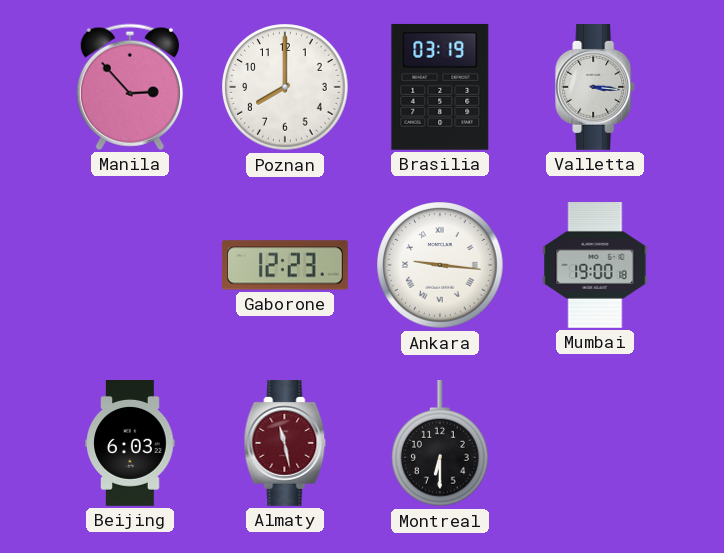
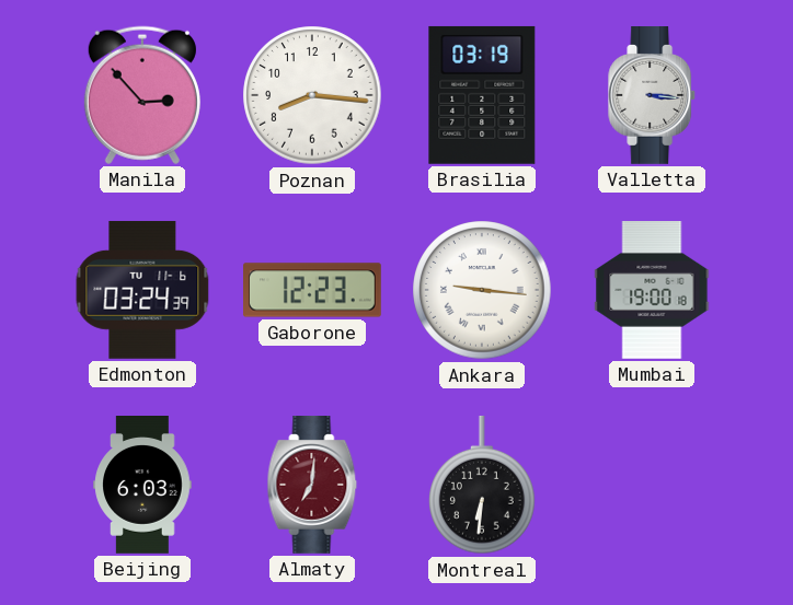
Poznan: 8:00 -> 8:16
Edmonton: none -> 03:24
Almaty: 11:28 -> 7:01
Montreal: 6:30 -> 6:31
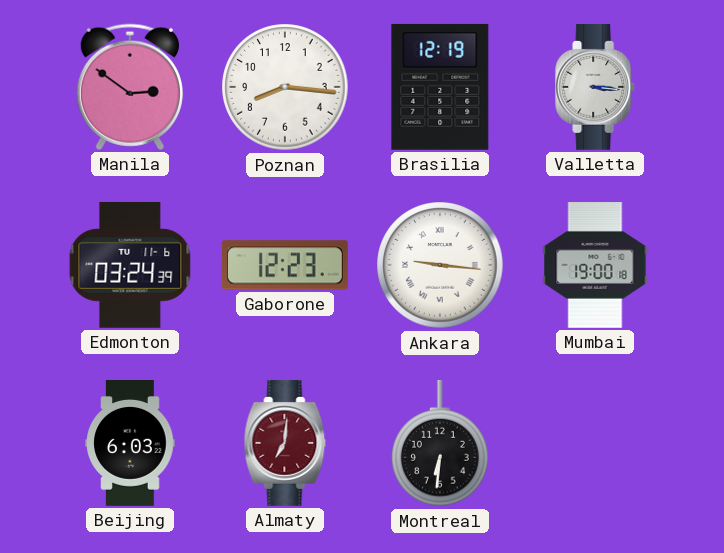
Manila: 2:53 -> 2:51
Brasilia: 03:19 -> 12:19
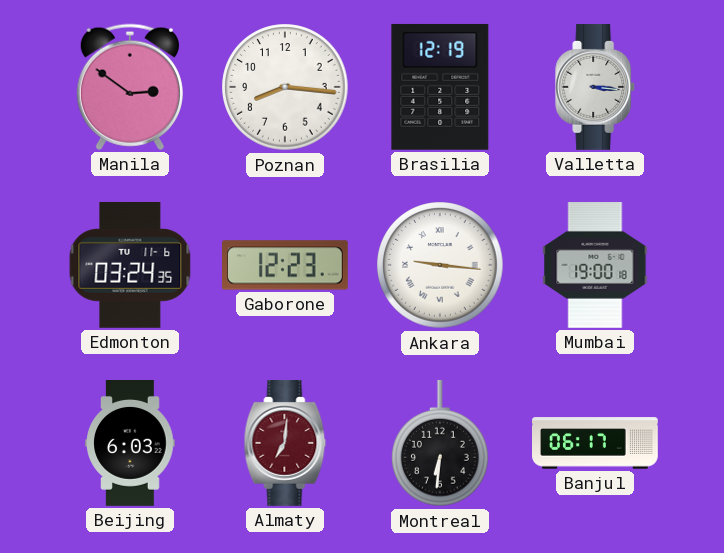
Edmonton: 03:24:39 -> 03:24:35
Banjul: none -> 06:17
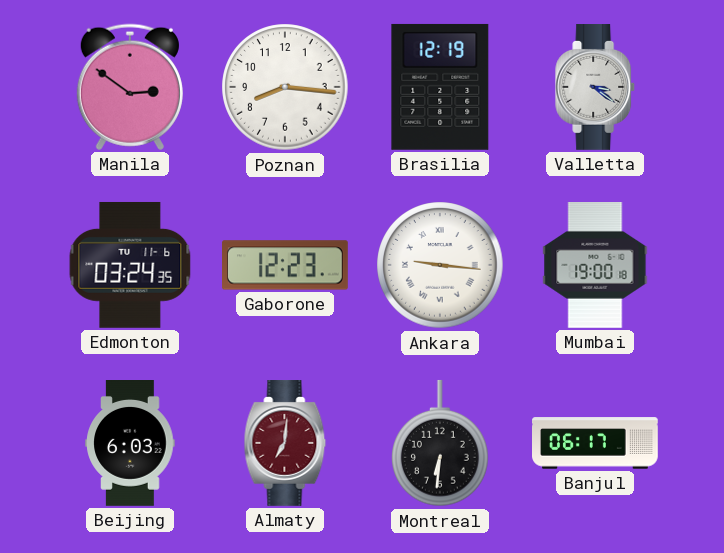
Valletta: 3:16 -> 3:21
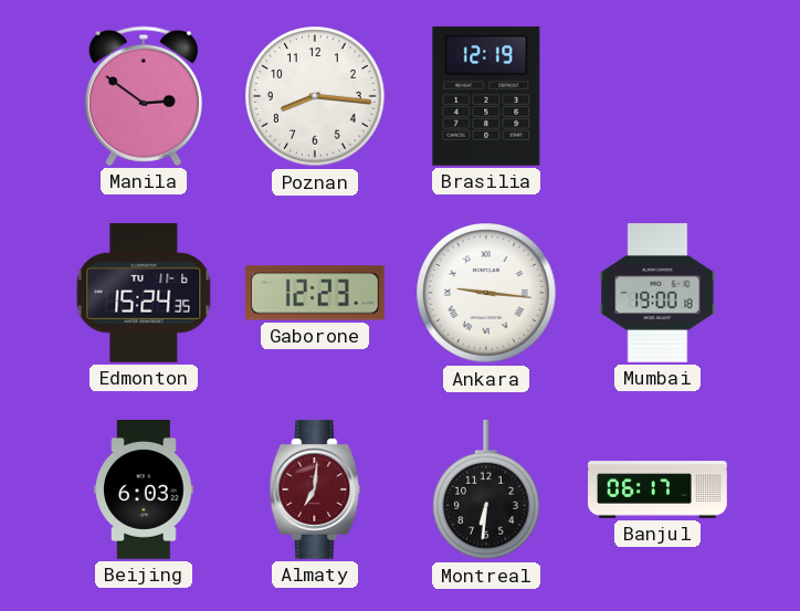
Valletta: 3:21 -> none
Edmonton: 03:24 -> 15:24
